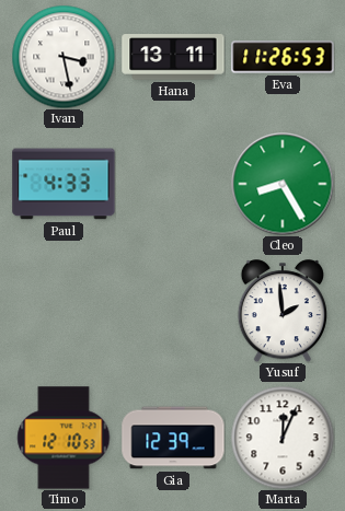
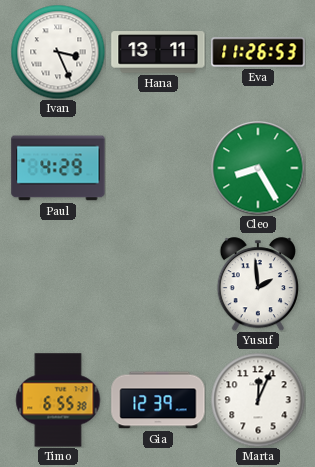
Ivan: 3:28 -> 3:26
Paul: 4:33 -> 4:29
Timo: 12:10 -> 6:55
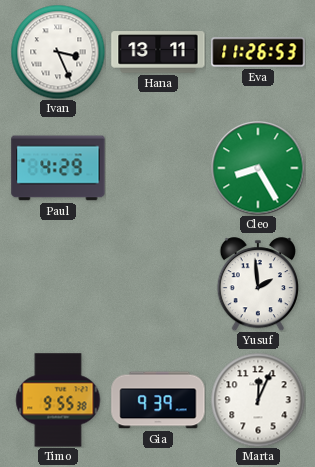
Timo: 6:55 -> 9:55
Gia: 12:39 -> 9:39
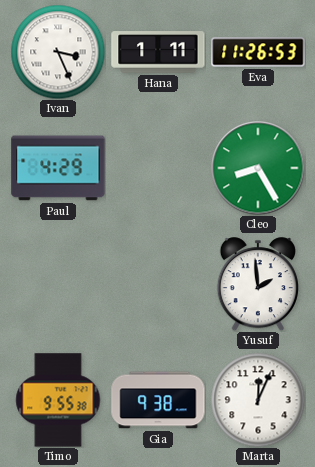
Hana: 13:11 -> 1:11
Gia: 9:39 -> 9:38
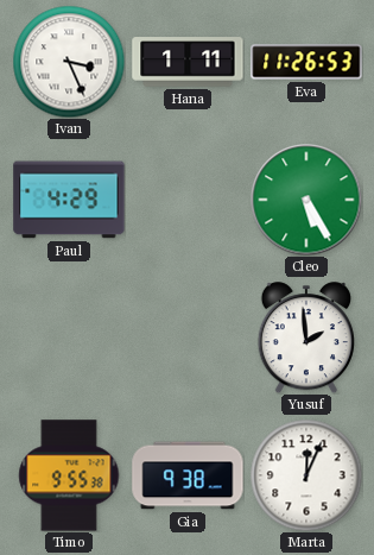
Cleo: 8:25 -> 5:25
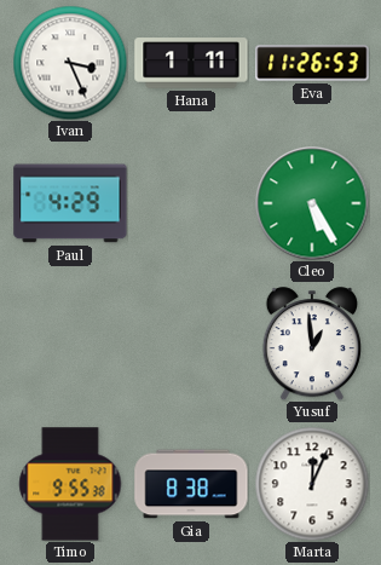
Yusuf: 1:59 -> 12:59
Gia: 9:38 -> 8:38
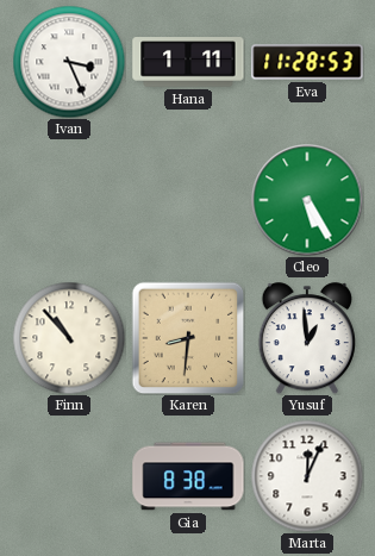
Eva: 11:26 -> 11:28
Paul: 4:29 -> none
Finn: none -> 10:53
Karen: none -> 8:31
Timo: 9:55 -> none
